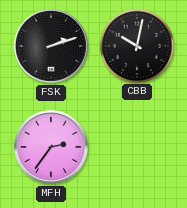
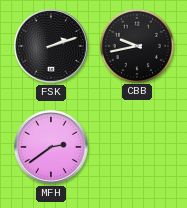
CBB: 10:02 -> 9:43
MFH: 2:36 -> 2:39
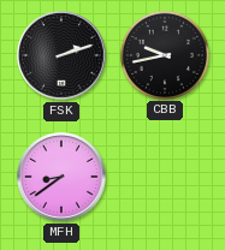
MFH: 2:39 -> 8:39
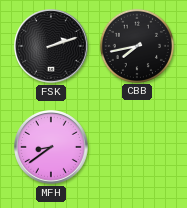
CBB: 9:43 -> 7:43
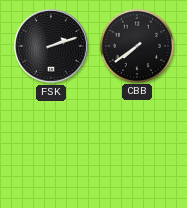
CBB: 7:43 -> 7:39
MFH: 8:39 -> none
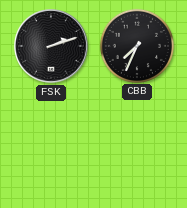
CBB: 7:39 -> 7:34
